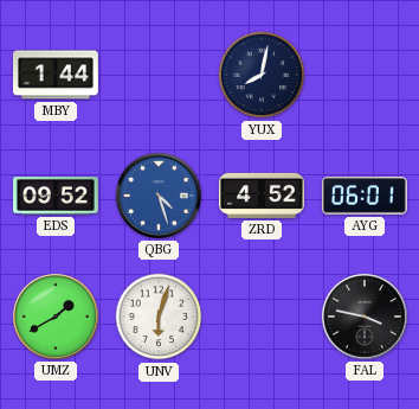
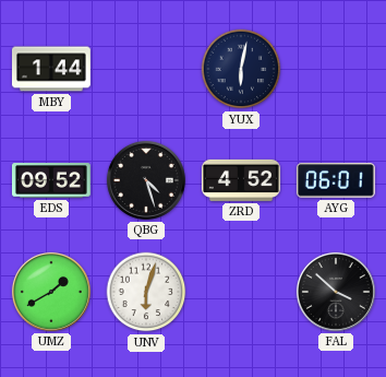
YUX: 8:02 -> 6:02
QBG dial: blue -> black
FAL: 3:47 -> 3:52
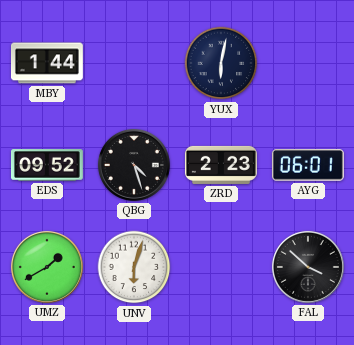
ZRD: 4:52 -> 2:23
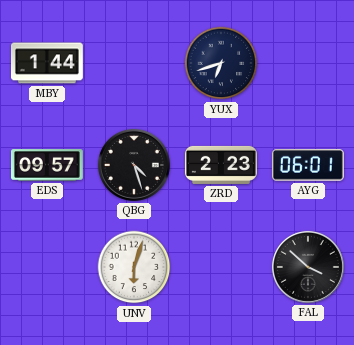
YUX: 6:02 -> 6:42
EDS: 09:52 -> 09:57
UMZ: 1:40 -> none
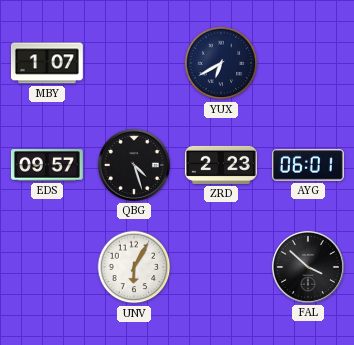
MBY: 1:44 -> 1:07
YUX: 6:42 -> 6:40
UNV: 6:03 -> 6:05
